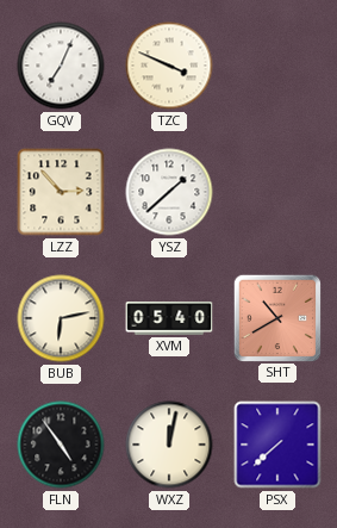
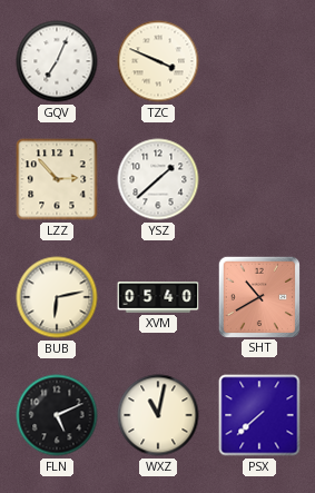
FLN: 4:54 -> 5:11
WXZ: 12:02 -> 11:02
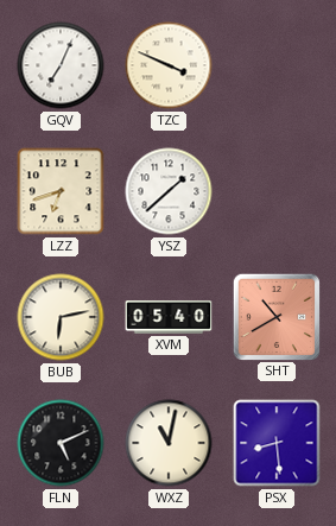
LZZ: 2:53 -> 6:42
PSX: 7:38 -> 8:29
